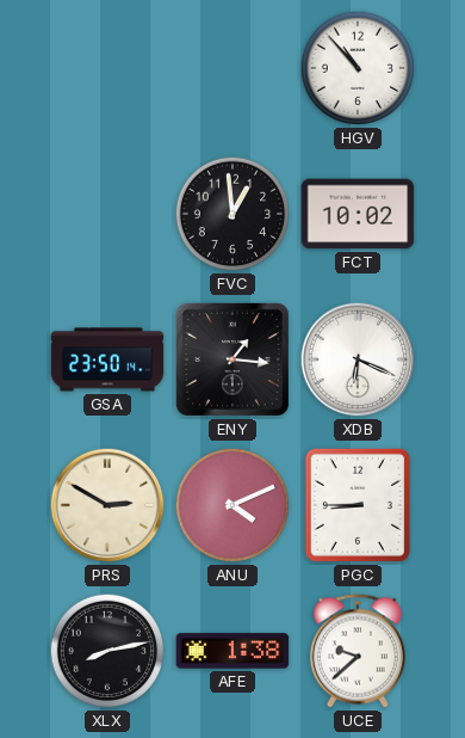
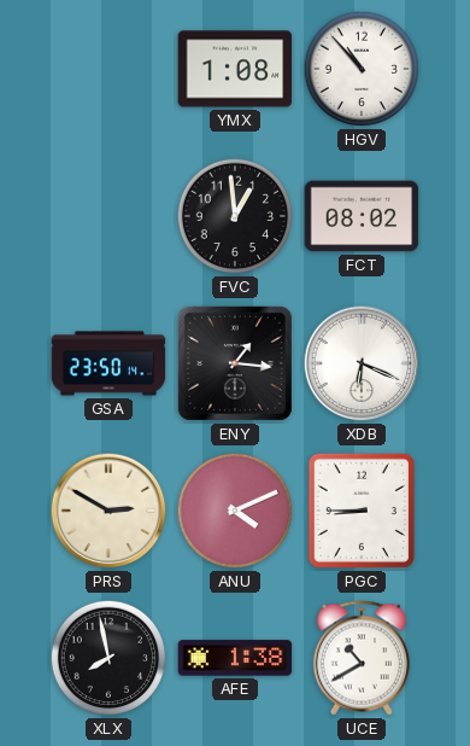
YMX: none -> 1:08
FCT: 10:02 -> 08:02
XLX: 8:13 -> 7:58
UCE: 9:38 -> 10:40
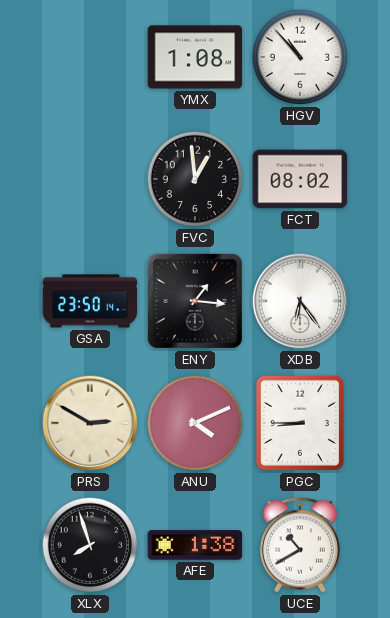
XDB: 6:19 -> 6:24
XLX: 7:58 -> 7:57
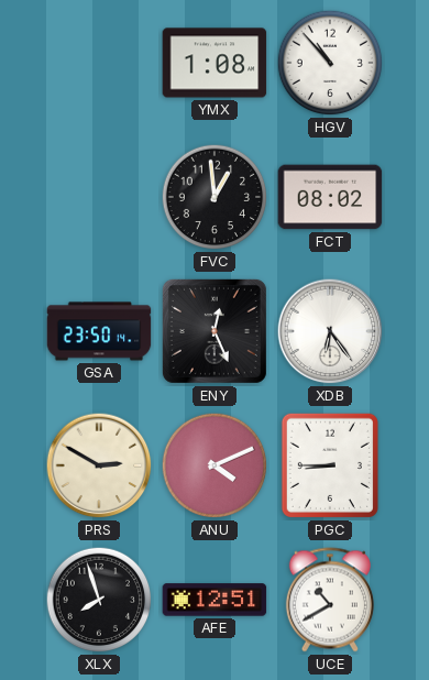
ENY: 1:16 -> 12:26
AFE: 1:38 -> 12:51
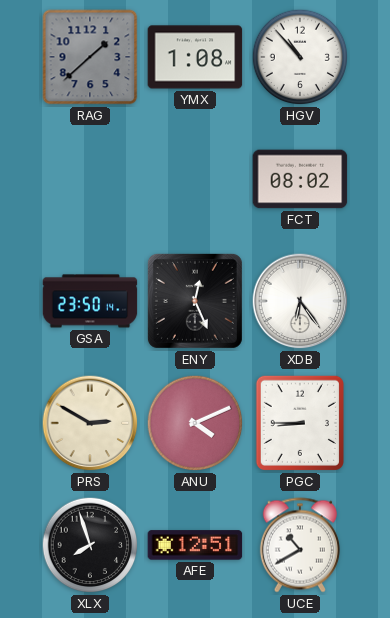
RAG: none -> 1:38
FVC: 12:59 -> none
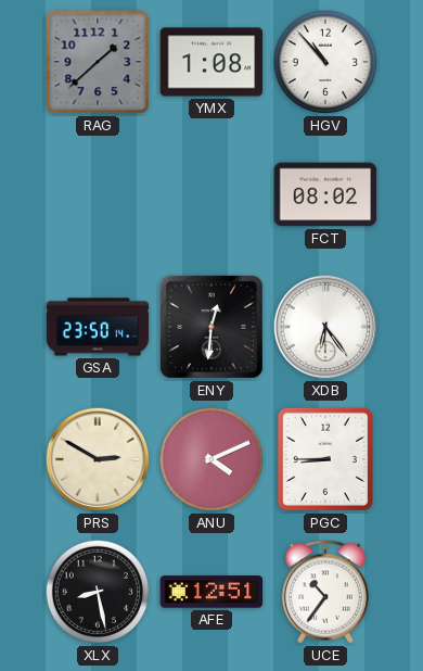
ENY: 12:26 -> 12:31
XLX: 7:57 -> 8:28
UCE: 10:40 -> 10:36
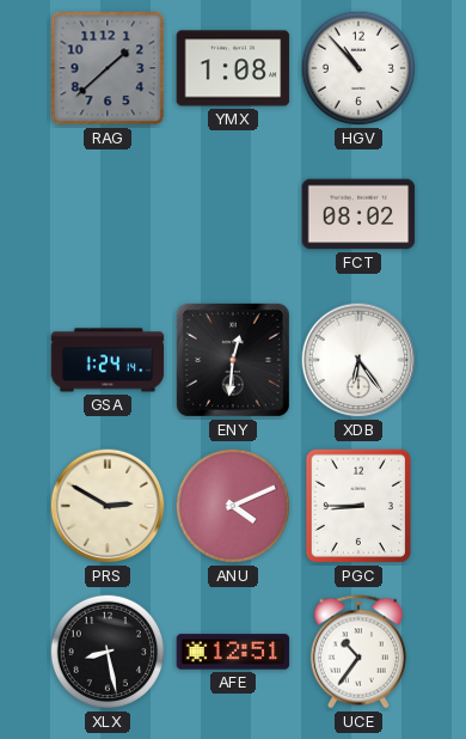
GSA: 23:50 -> 1:24
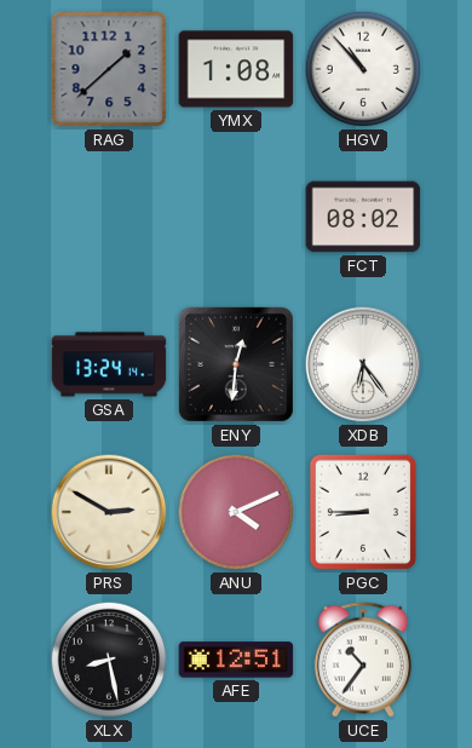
GSA: 1:24 -> 13:24
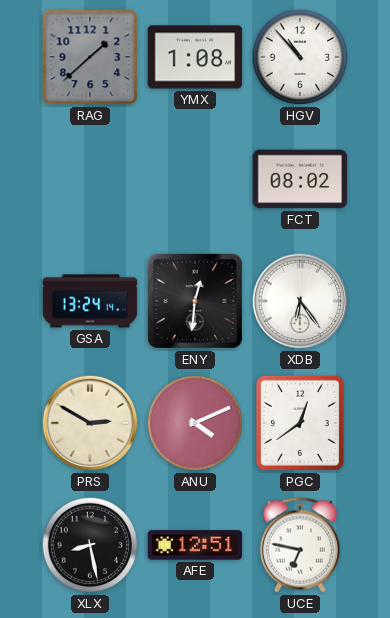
PGC: 8:45 -> 12:39
UCE: 10:36 -> 6:47
